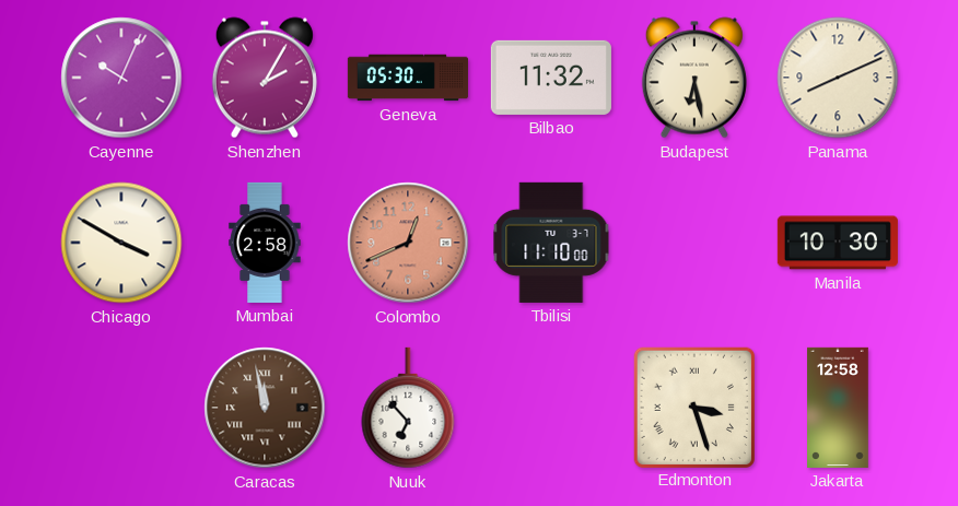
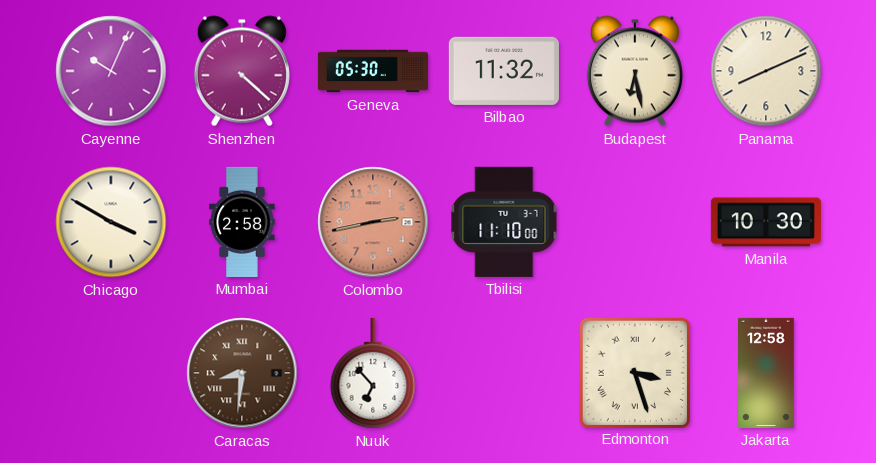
Shenzhen: 2:05 -> 4:22
Colombo: 12:41 -> 2:43
Caracas: 11:58 -> 8:31
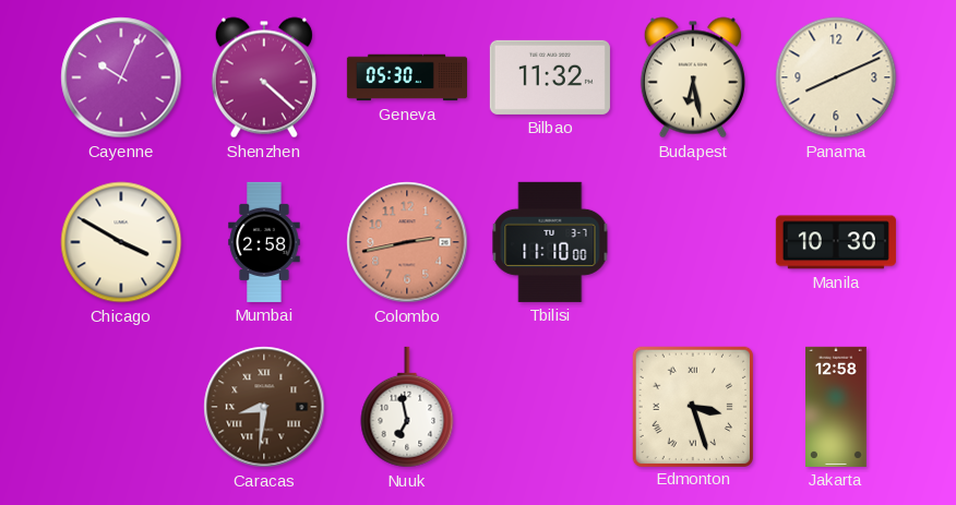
Nuuk: 6:53 -> 6:58
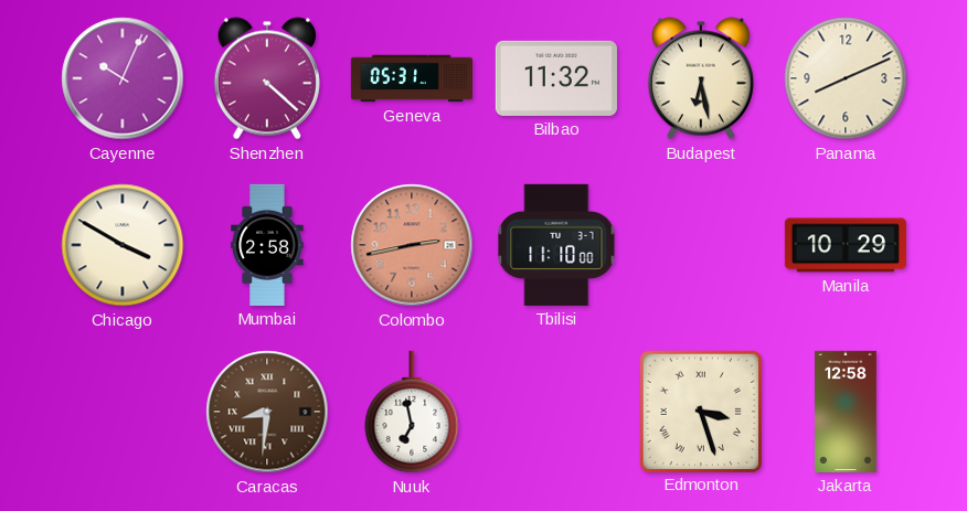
Geneva: 05:30 -> 05:31
Manila: 10:30 -> 10:29
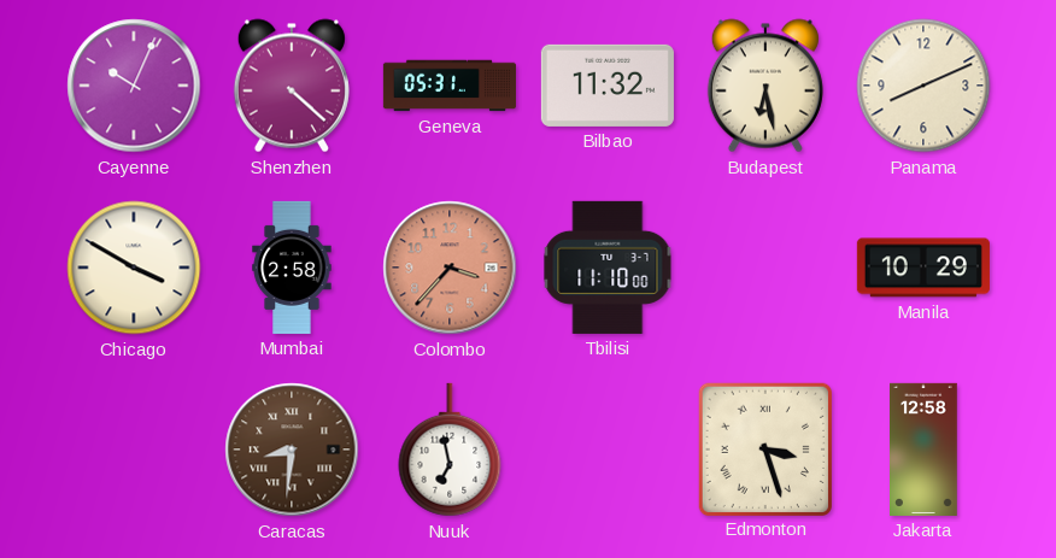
Colombo: 2:43 -> 3:37
